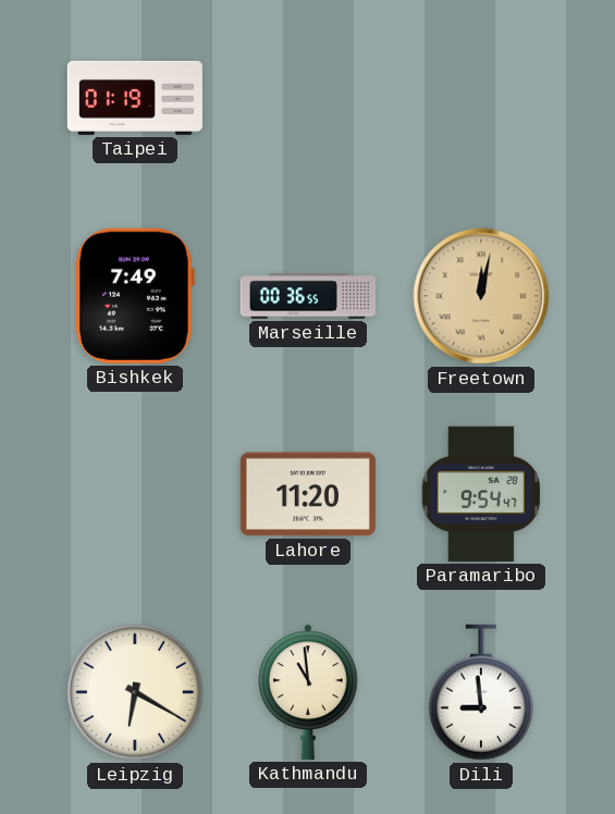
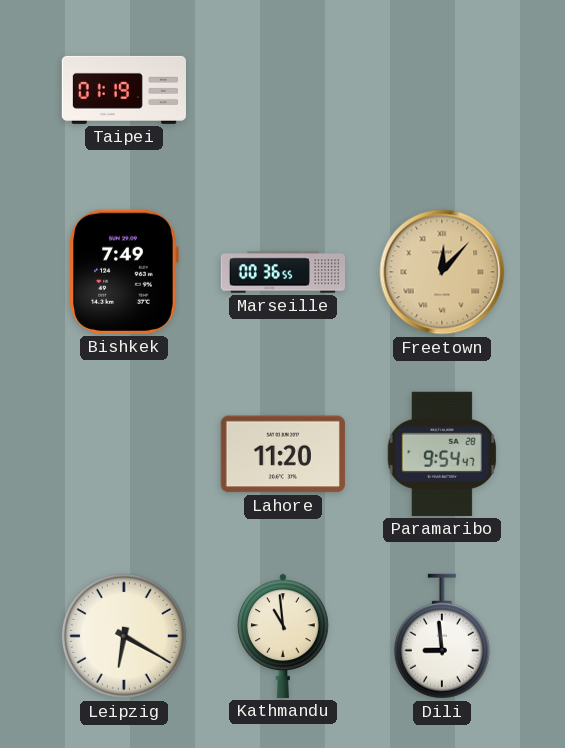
Freetown: 12:02 -> 12:07
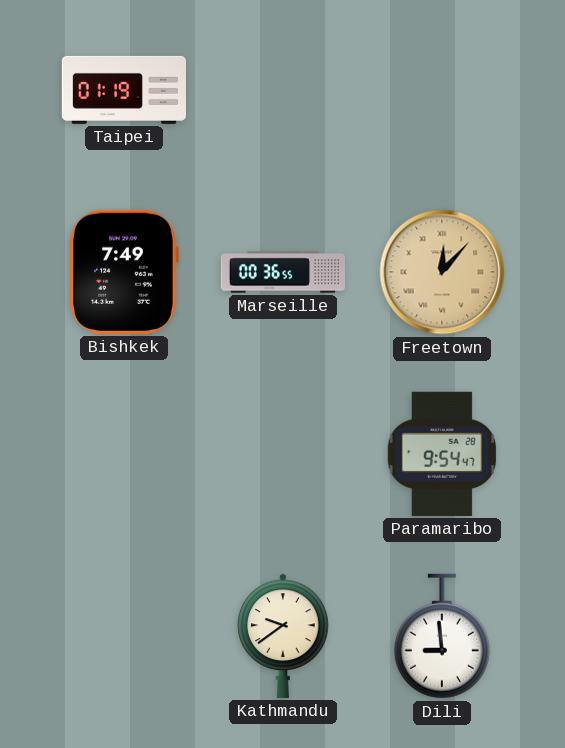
Lahore: 11:20 -> none
Leipzig: 6:20 -> none
Kathmandu: 10:59 -> 9:39
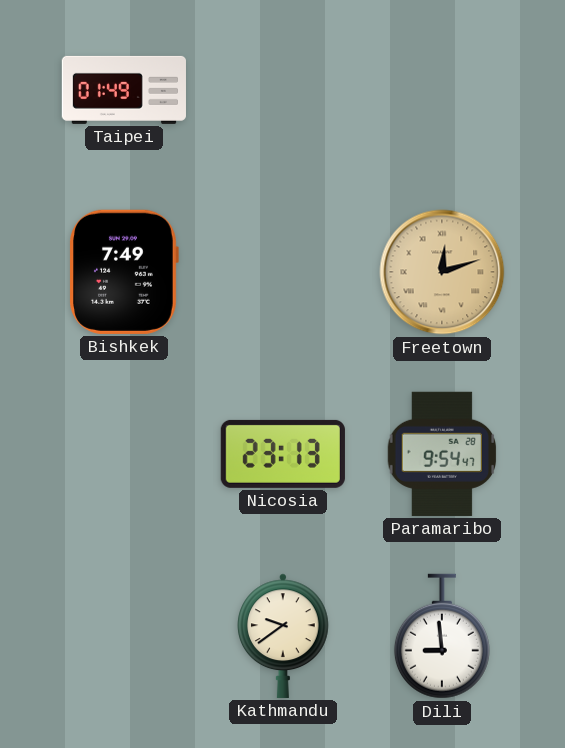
Taipei: 01:19 -> 01:49
Marseille: 00:36 -> none
Freetown: 12:07 -> 12:12
Nicosia: none -> 23:13
